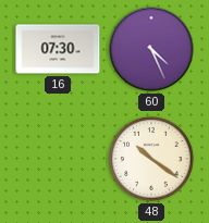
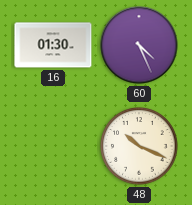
16: 07:30 -> 01:30
48: 10:21 -> 10:19
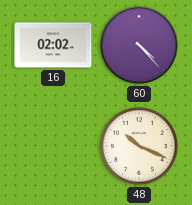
16: 01:30 -> 02:02
60: 4:26 -> 4:23
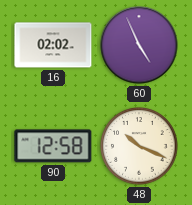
60: 4:23 -> 4:56
90: none -> 12:58
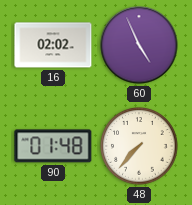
90: 12:58 -> 01:48
48: 10:19 -> 7:37
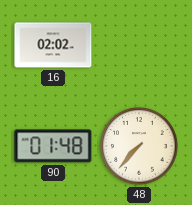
60: 4:56 -> none
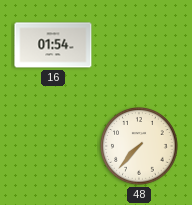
16: 02:02 -> 01:54
90: 01:48 -> none
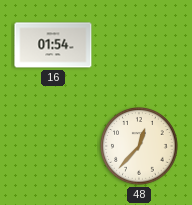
48: 7:37 -> 12:37
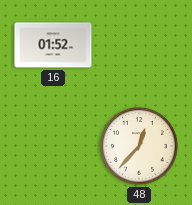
16: 01:54 -> 01:52
